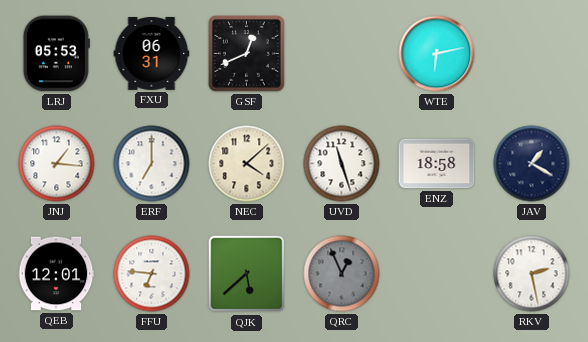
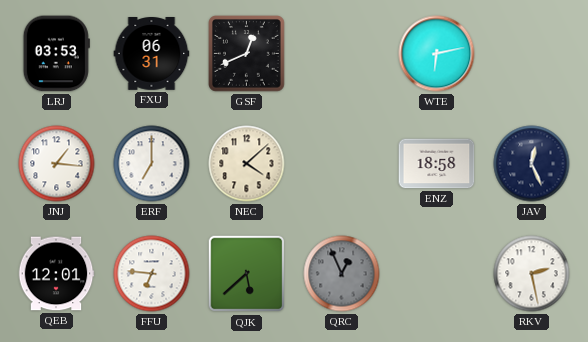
LRJ: 05:53 -> 03:53
UVD: 11:27 -> none
JAV: 1:20 -> 12:26
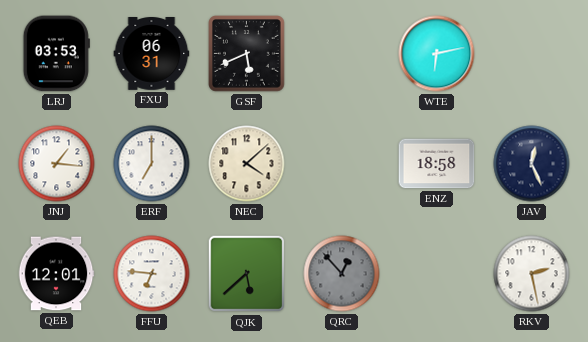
GSF: 12:41 -> 5:41
QRC: 12:56 -> 12:53
